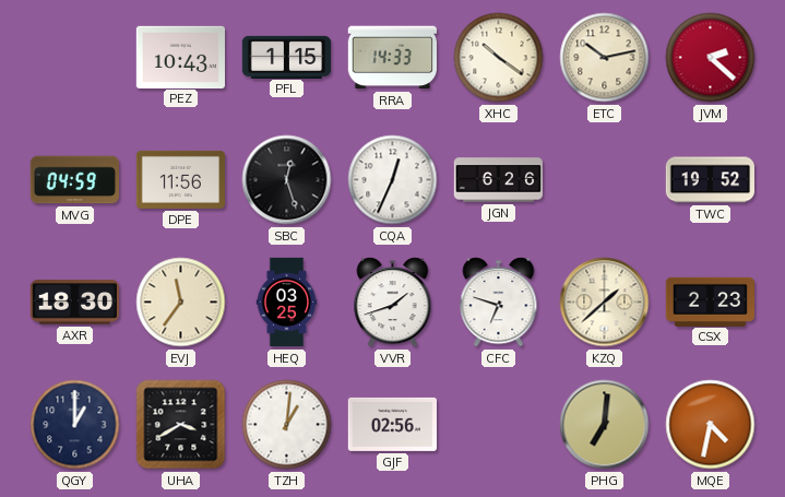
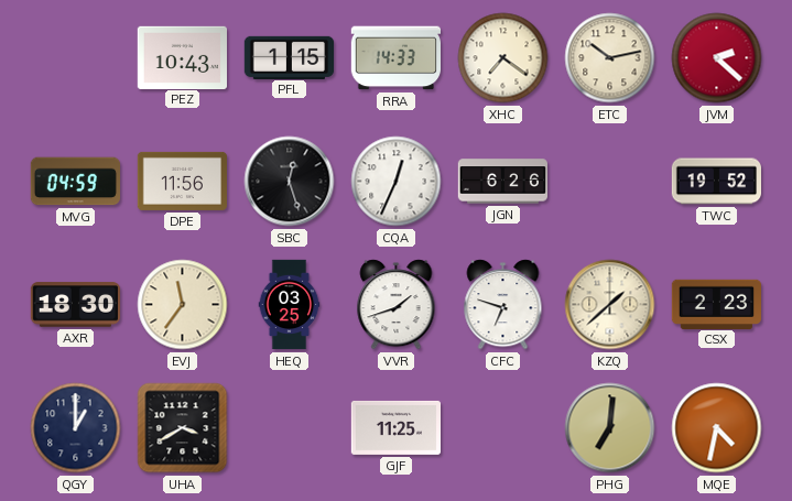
XHC: 10:21 -> 7:21
TZH: 1:01 -> none
GJF: 02:56 -> 11:25
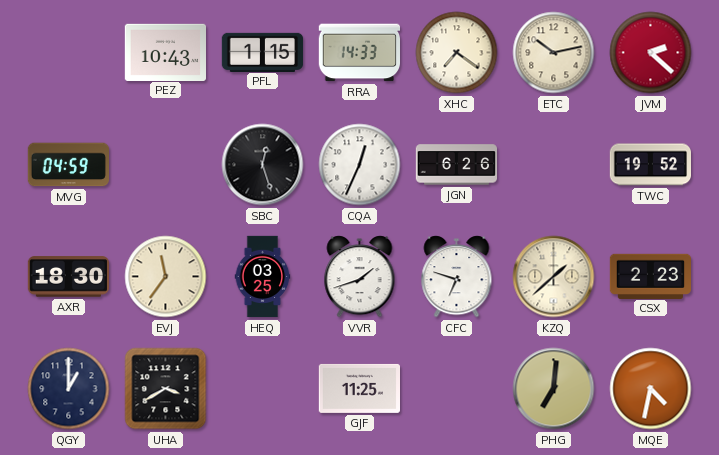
DPE: 11:56 -> none
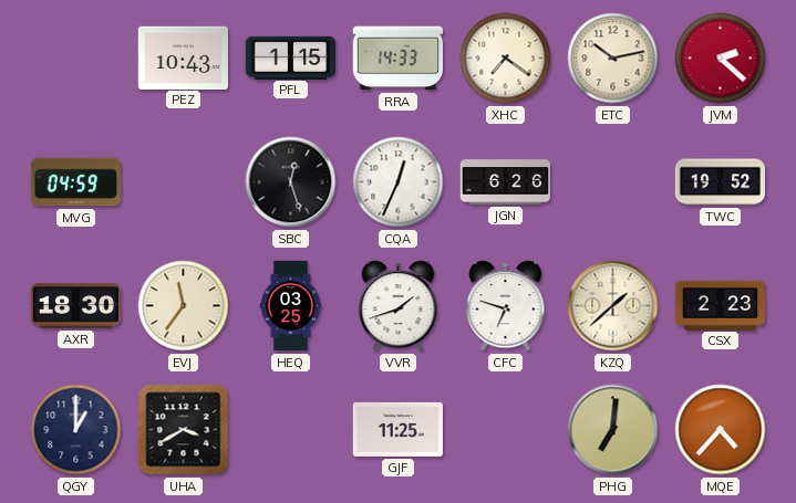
MQE: 4:32 -> 4:37
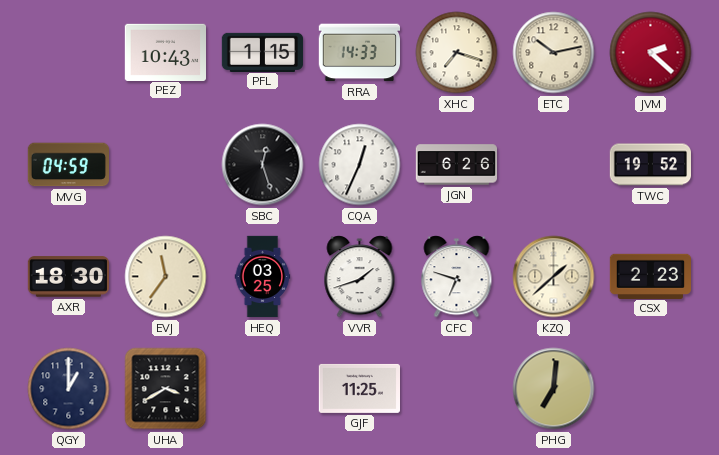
XHC: 7:21 -> 7:18
MQE: 4:37 -> none
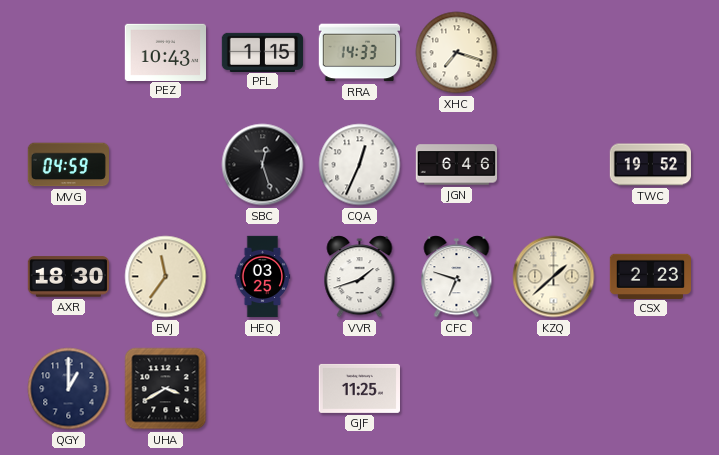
ETC: 10:13 -> none
JVM: 2:22 -> none
JGN: 6:26 -> 6:46
PHG: 7:01 -> none
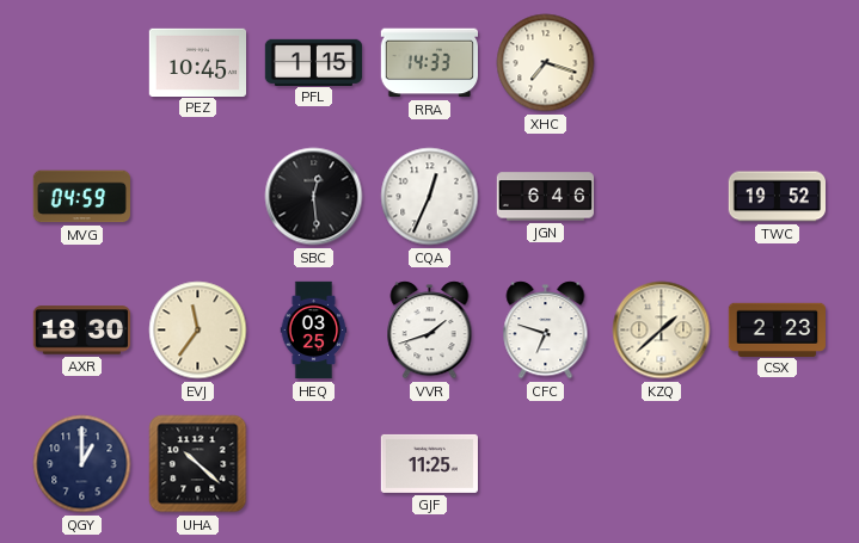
PEZ: 10:43 -> 10:45
SBC: 12:27 -> 12:29
UHA: 3:40 -> 10:22
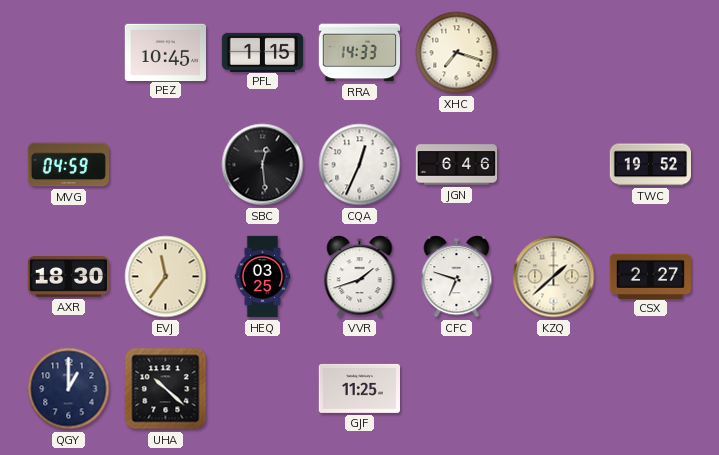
CSX: 2:23 -> 2:27
